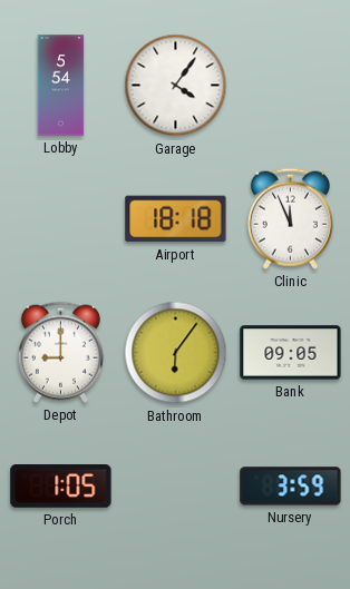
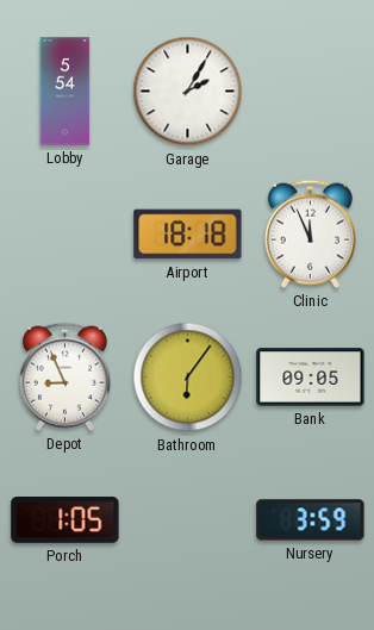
Garage: 4:06 -> 2:05
Depot: 9:00 -> 8:56
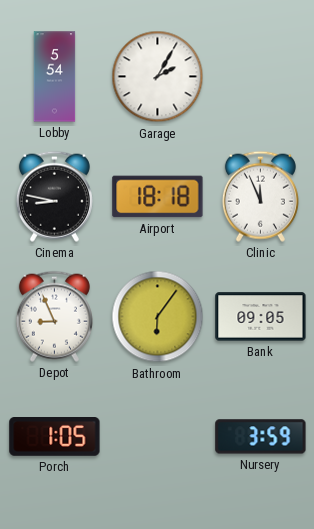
Cinema: none -> 8:47
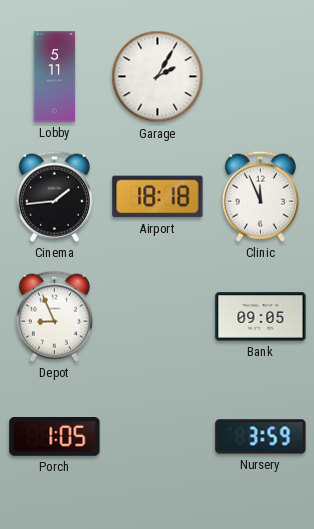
Lobby: 5:54 -> 5:11
Cinema: 8:47 -> 1:44
Bathroom: 6:06 -> none
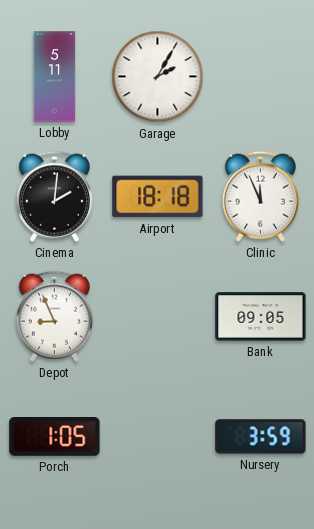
Cinema: 1:44 -> 2:01
